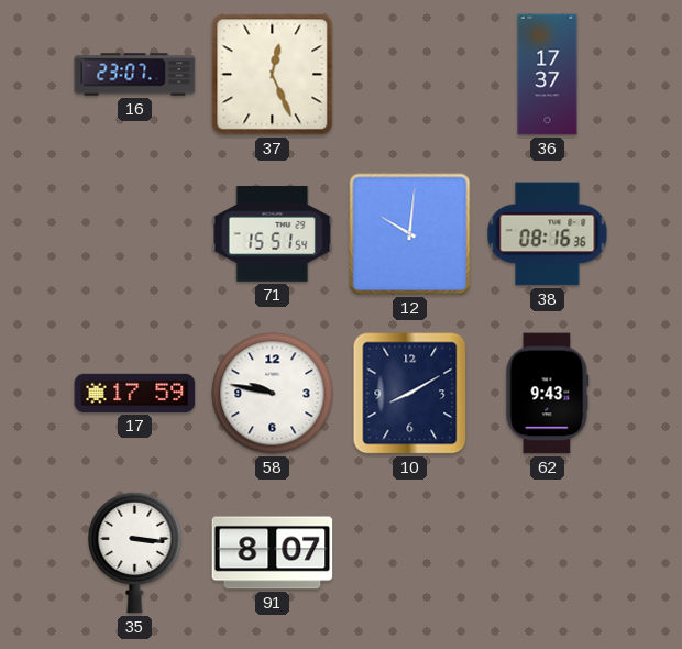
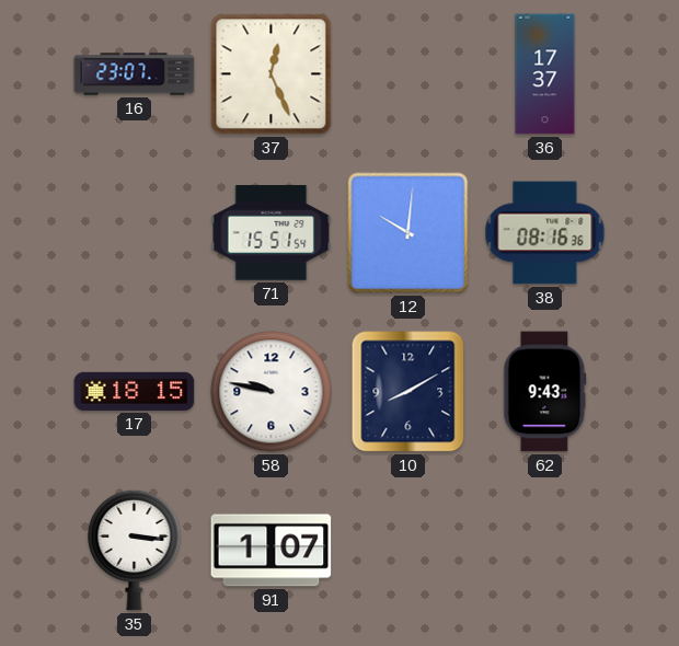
17: 17:59 -> 18:15
91: 8:07 -> 1:07
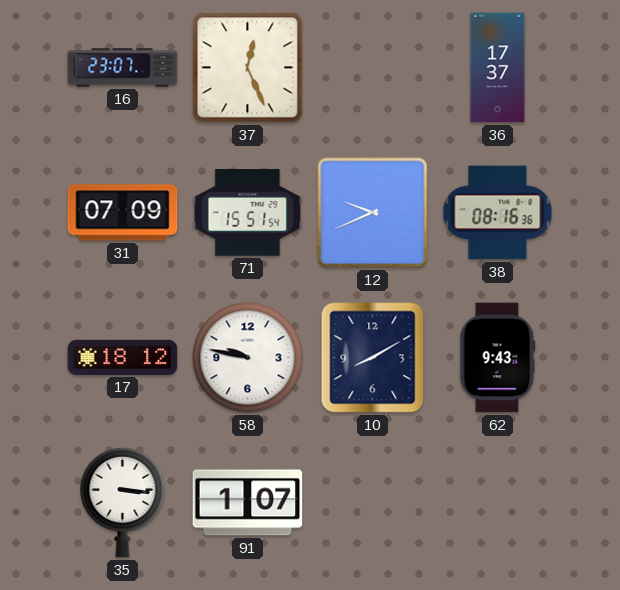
31: none -> 07:09
12: 10:01 -> 9:41
17: 18:15 -> 18:12
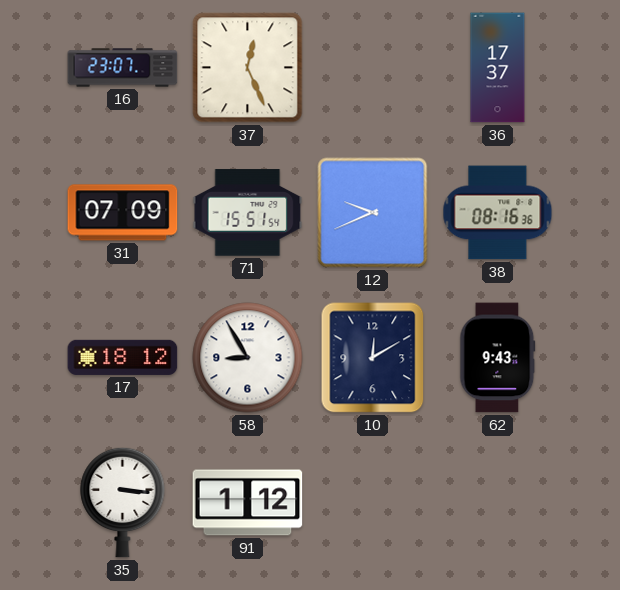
58: 9:47 -> 8:55
10: 8:10 -> 12:10
91: 1:07 -> 1:12
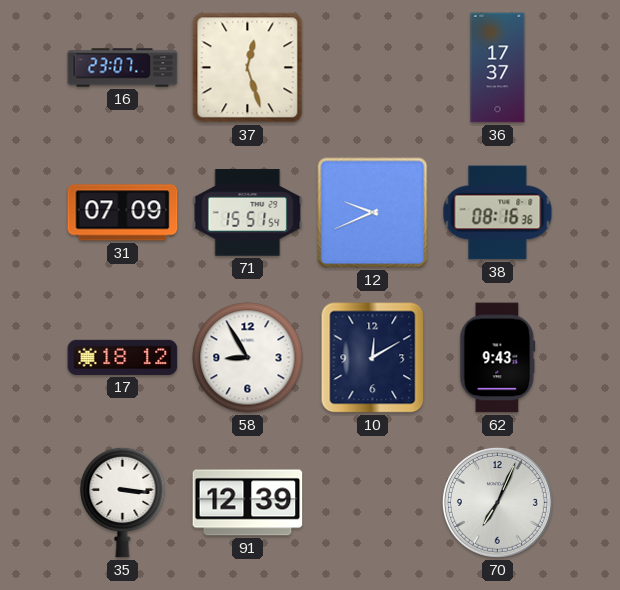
37: 12:26 -> 12:27
91: 1:12 -> 12:39
70: none -> 7:04
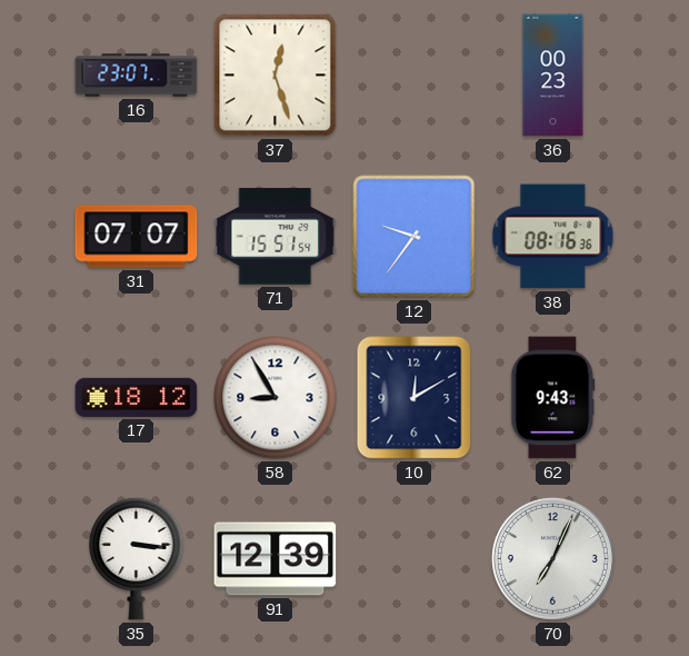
36: 17:37 -> 00:23
31: 07:09 -> 07:07
12: 9:41 -> 9:36
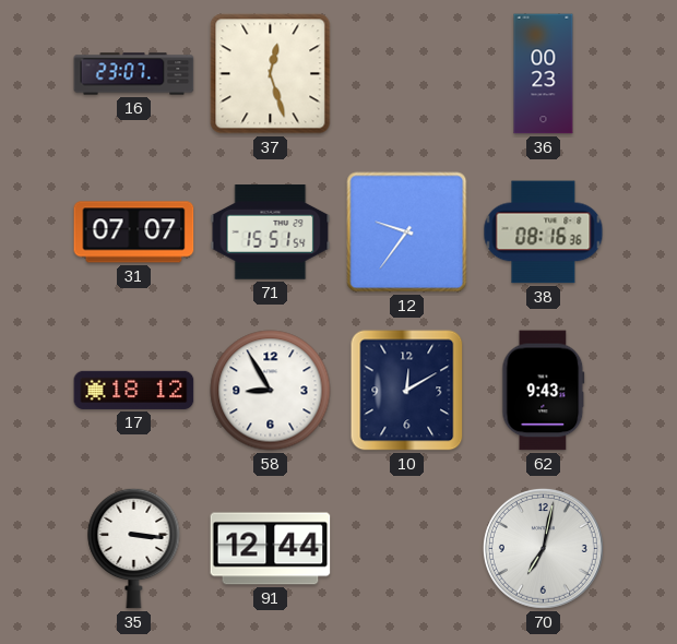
91: 12:39 -> 12:44
70: 7:04 -> 7:02
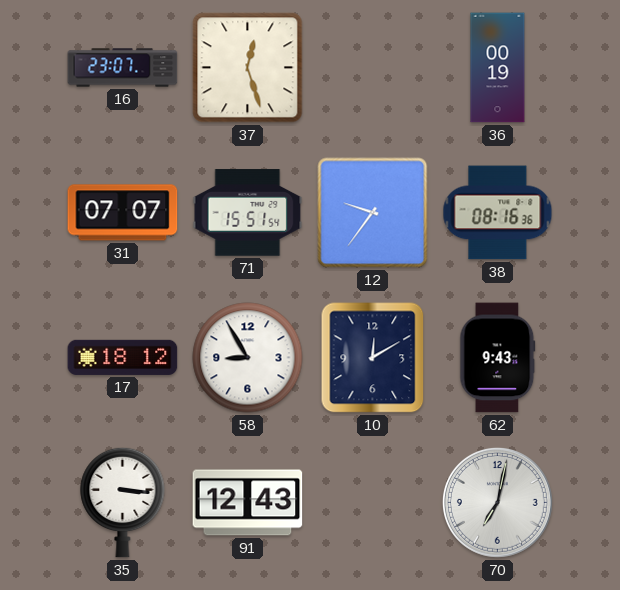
36: 00:23 -> 00:19
91: 12:44 -> 12:43
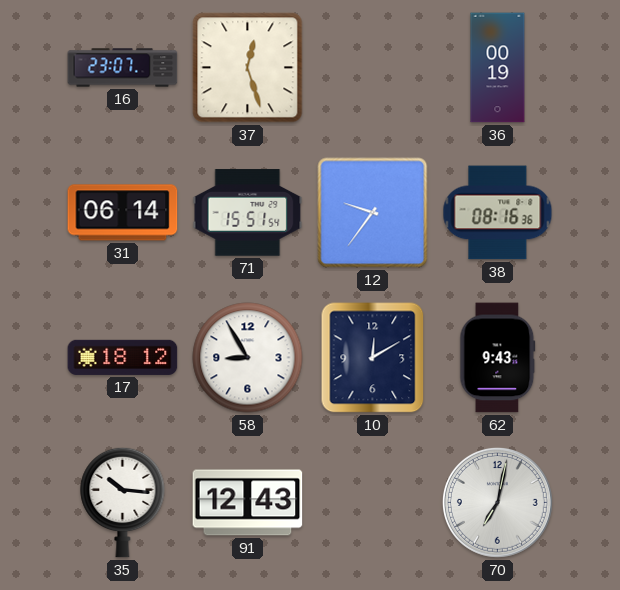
31: 07:07 -> 06:14
35: 3:16 -> 10:16
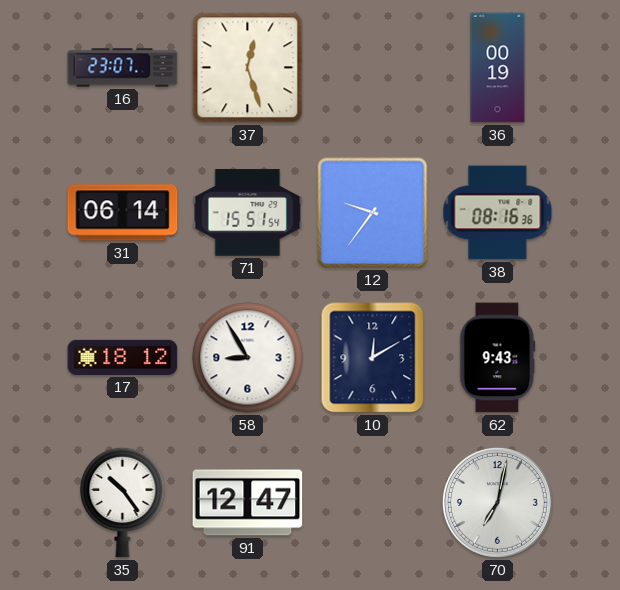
35: 10:16 -> 10:24
91: 12:43 -> 12:47
